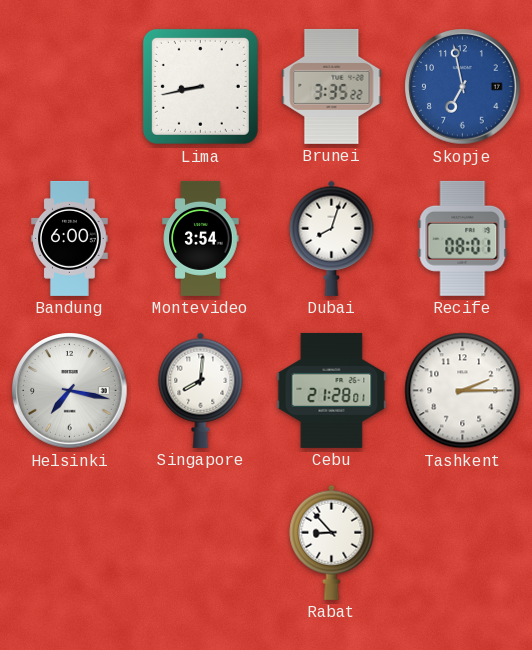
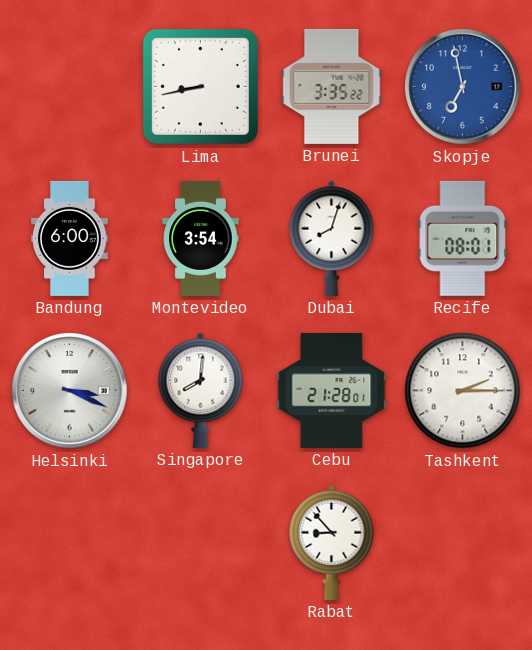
Helsinki: 7:17 -> 3:19
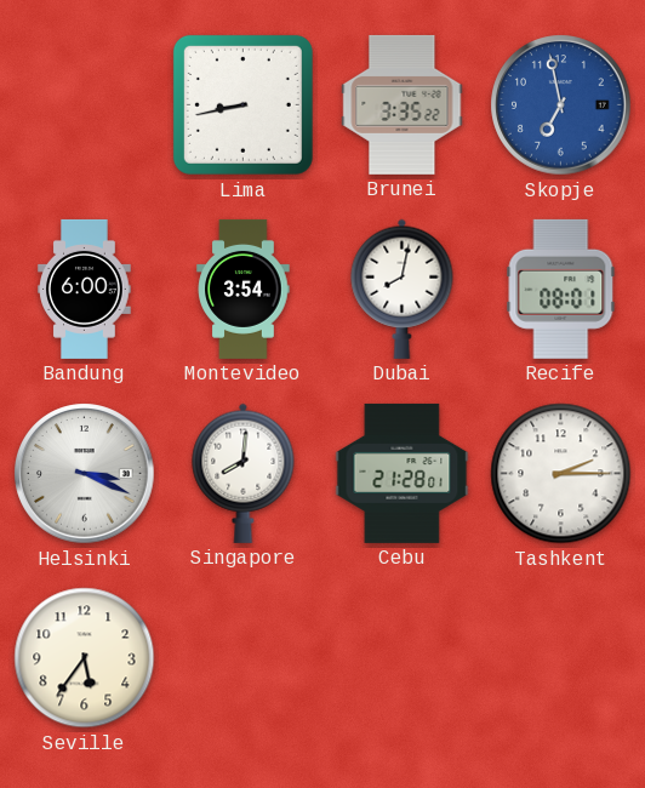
Dubai: 8:03 -> 8:02
Seville: none -> 5:36
Rabat: 8:53 -> none
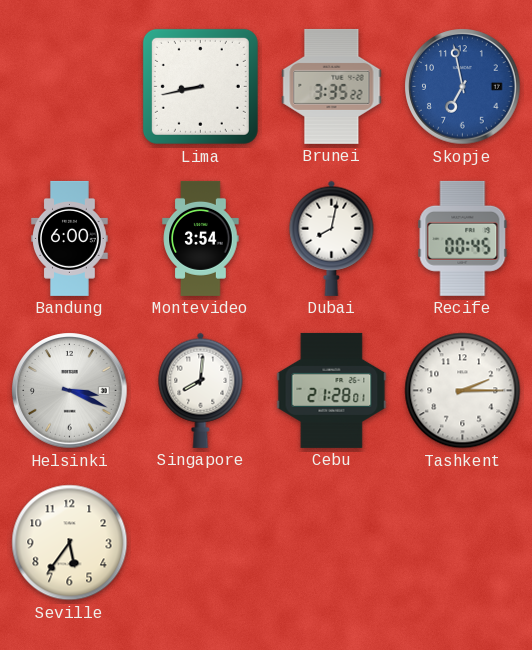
Recife: 08:01 -> 00:45
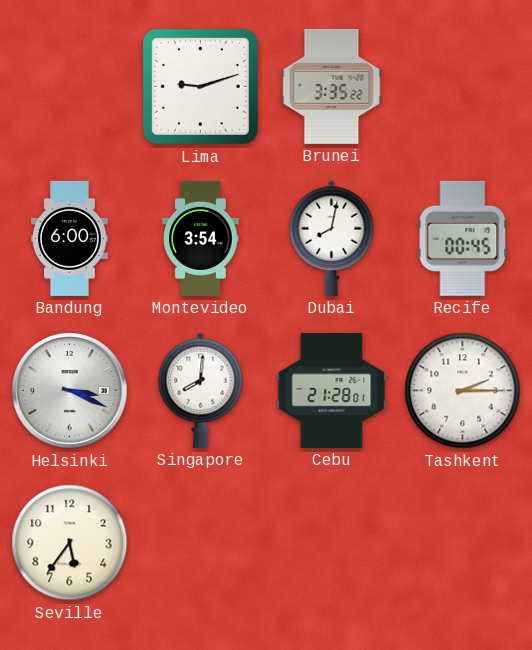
Lima: 8:43 -> 9:12
Skopje: 6:58 -> none
